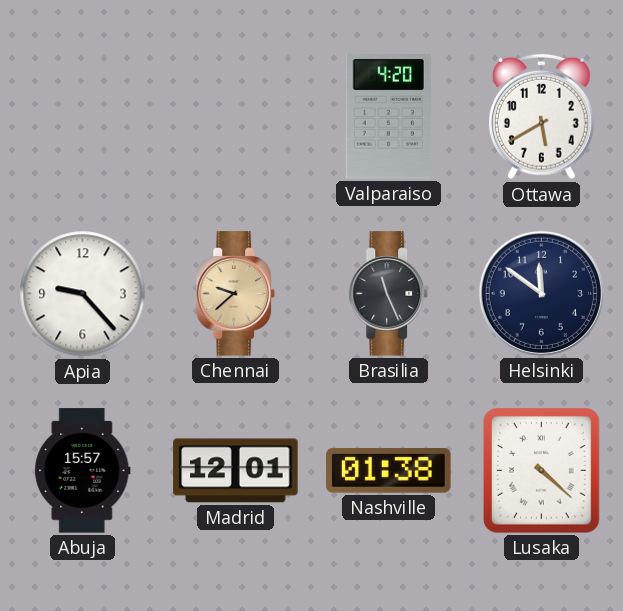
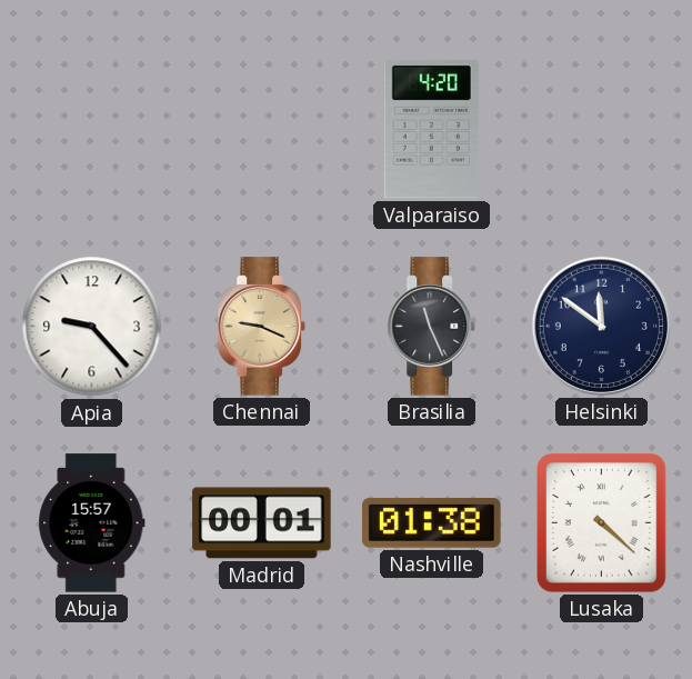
Ottawa: 5:40 -> none
Chennai: 9:38 -> 9:19
Madrid: 12:01 -> 00:01
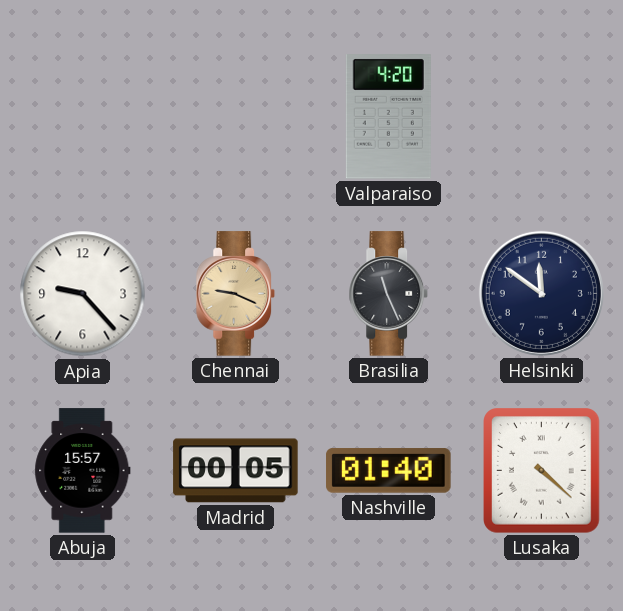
Madrid: 00:01 -> 00:05
Nashville: 01:38 -> 01:40
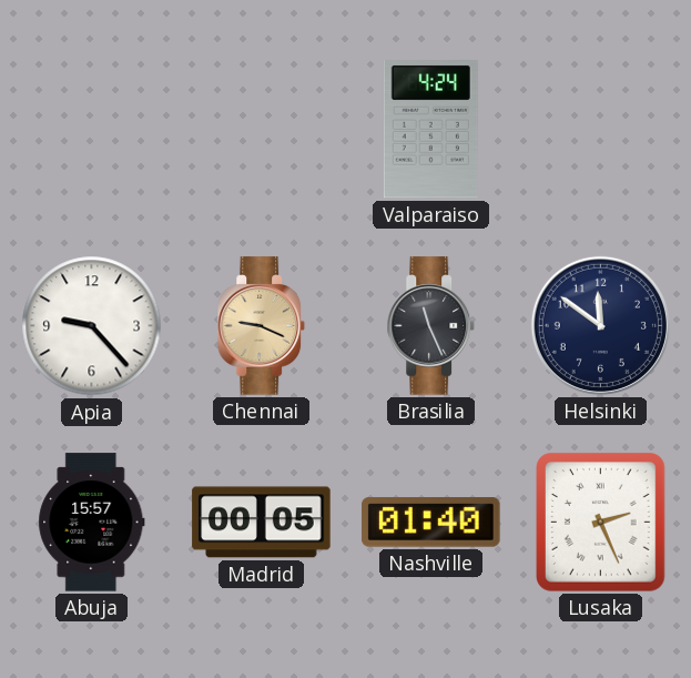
Valparaiso: 4:20 -> 4:24
Lusaka: 4:22 -> 2:26
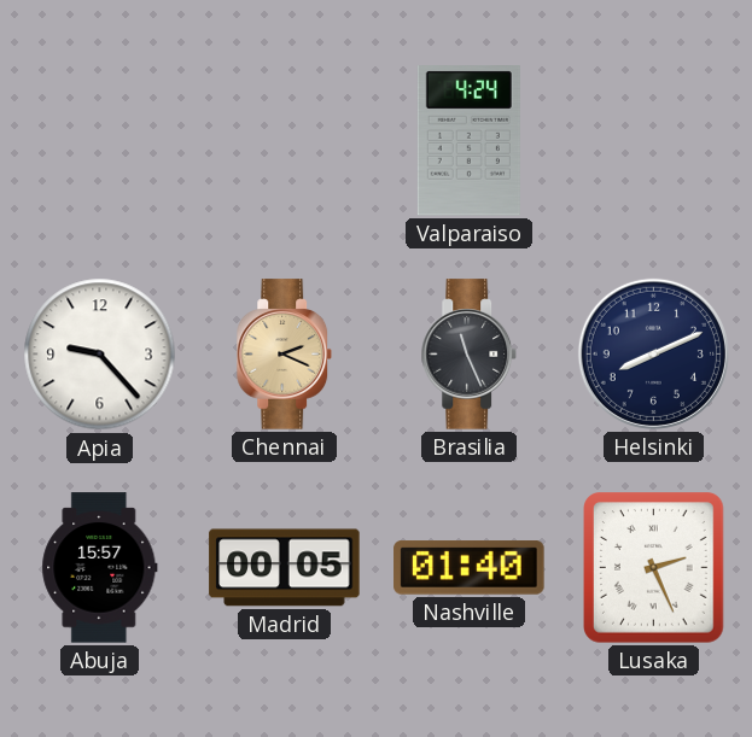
Chennai: 9:19 -> 2:19
Helsinki: 11:51 -> 8:11
